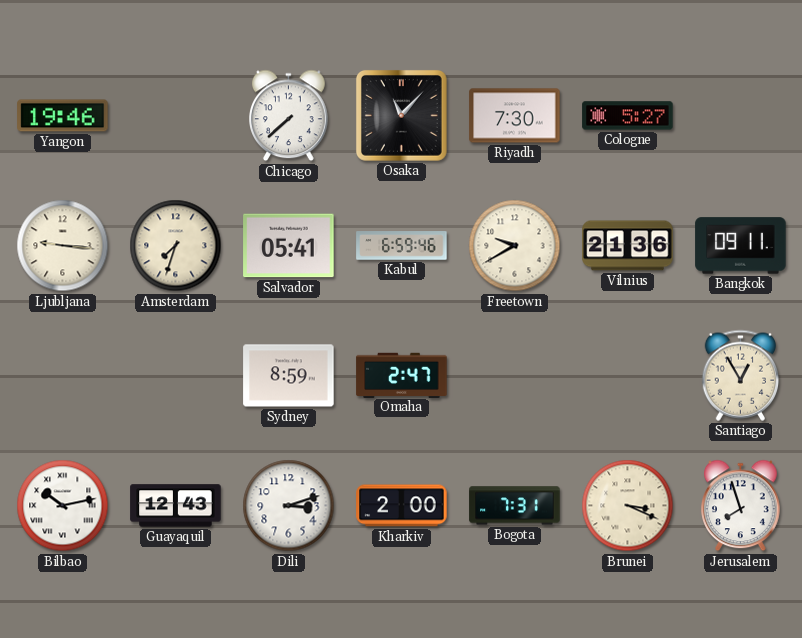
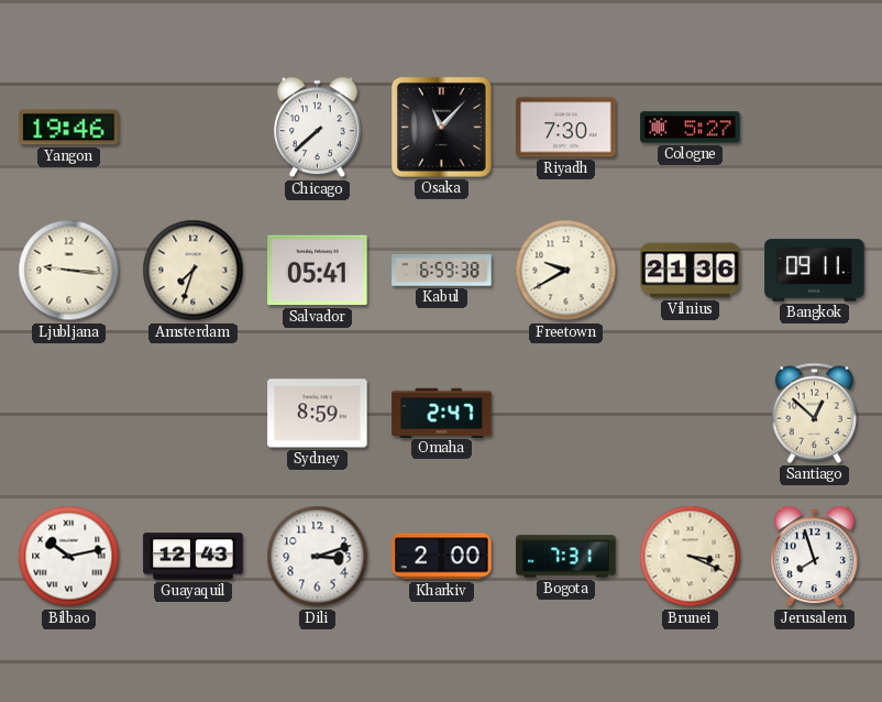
Kabul: 6:59:46 -> 6:59:38
Santiago: 12:55 -> 12:52
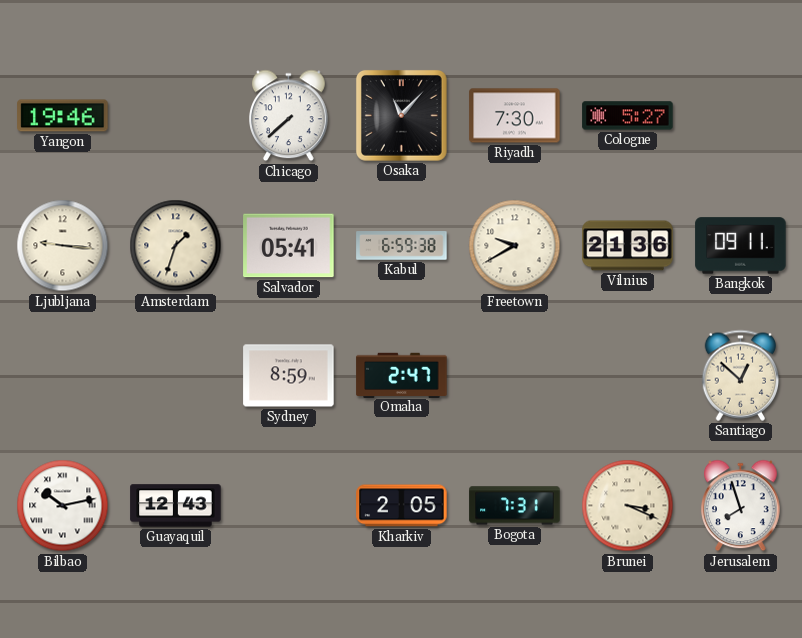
Amsterdam: 7:33 -> 1:33
Dili: 3:12 -> none
Kharkiv: 2:00 -> 2:05
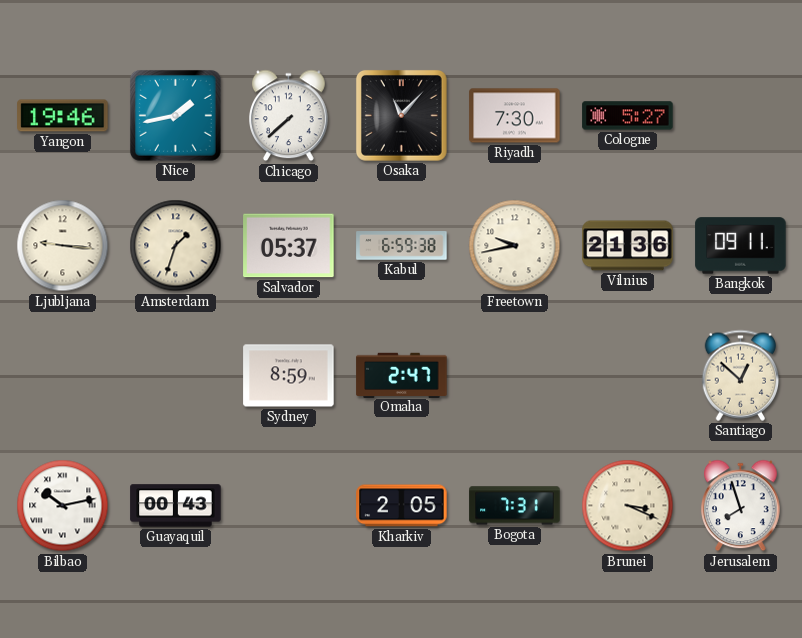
Nice: none -> 1:43
Salvador: 05:41 -> 05:37
Freetown: 9:40 -> 9:43
Guayaquil: 12:43 -> 00:43
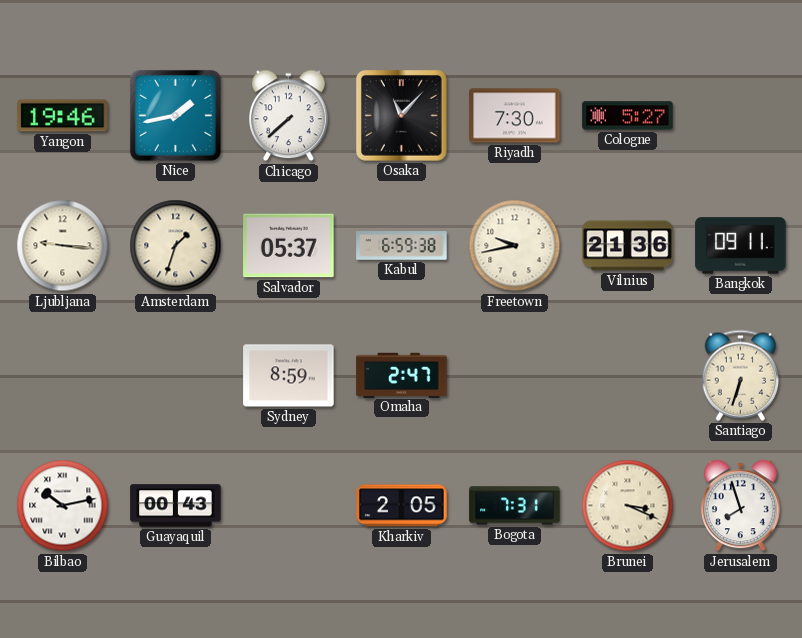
Santiago: 12:52 -> 6:33
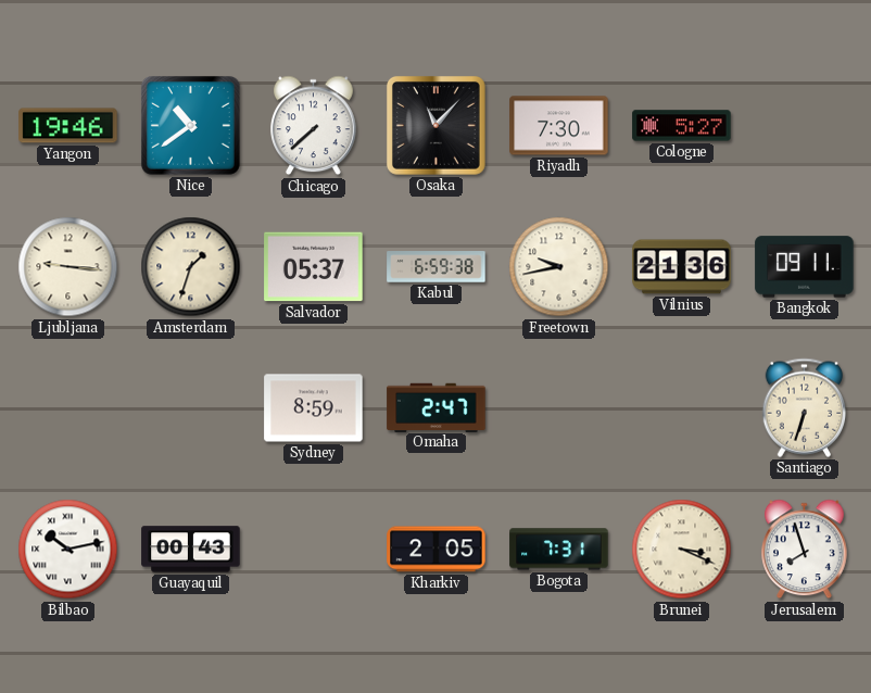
Nice: 1:43 -> 10:39
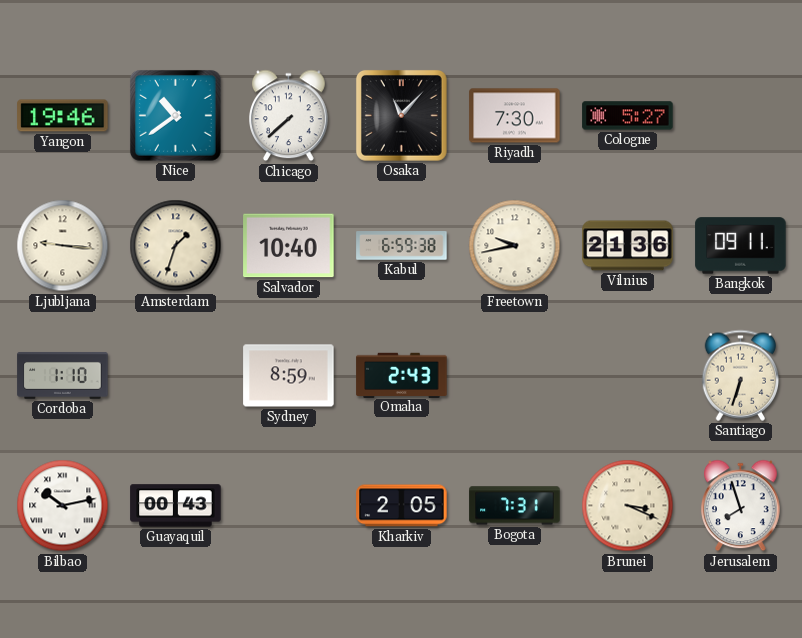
Salvador: 05:37 -> 10:40
Cordoba: none -> 1:10
Omaha: 2:47 -> 2:43
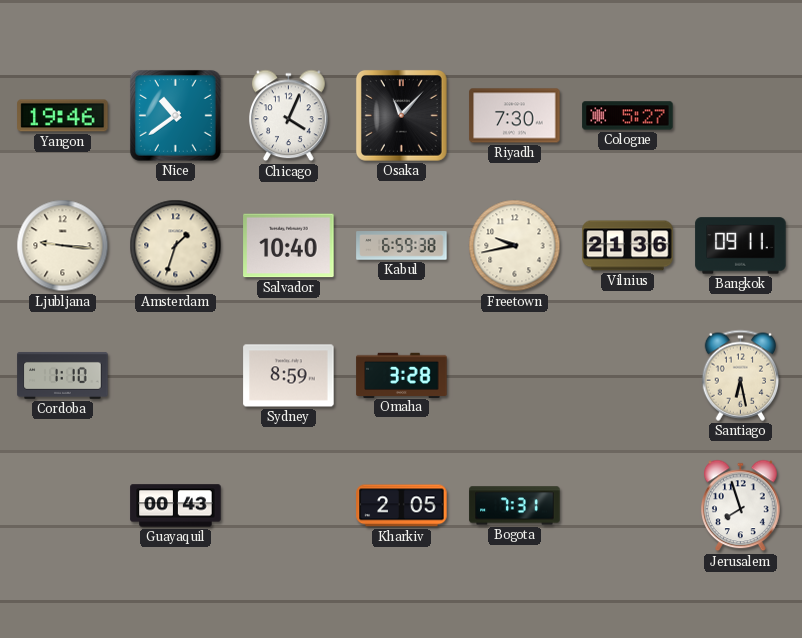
Chicago: 7:38 -> 4:04
Omaha: 2:43 -> 3:28
Santiago: 6:33 -> 6:28
Bilbao: 10:13 -> none
Brunei: 3:19 -> none
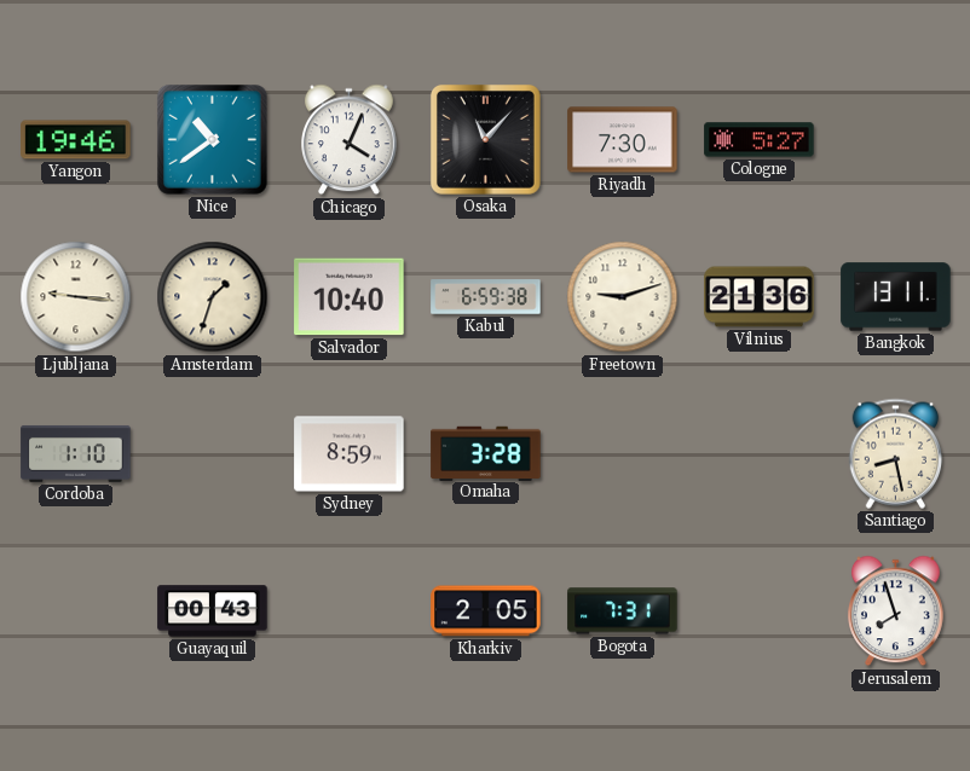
Freetown: 9:43 -> 9:12
Bangkok: 09:11 -> 13:11
Santiago: 6:28 -> 8:28
